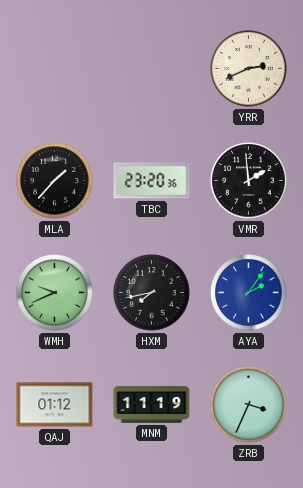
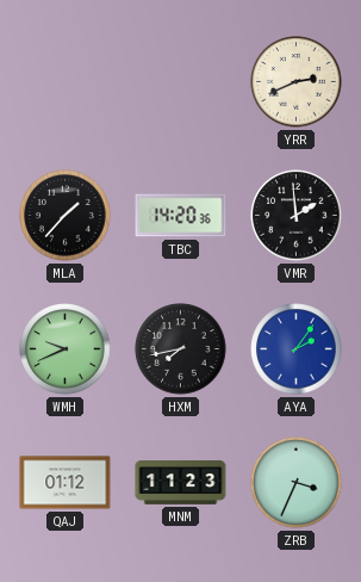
TBC: 23:20 -> 14:20
MNM: 11:19 -> 11:23
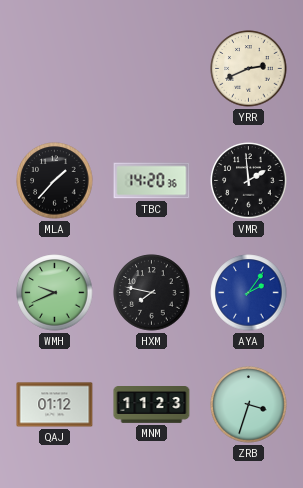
HXM: 7:43 -> 7:47
ZRB: 3:34 -> 3:33
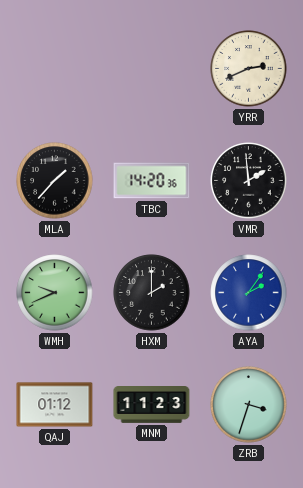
HXM: 7:47 -> 2:00
